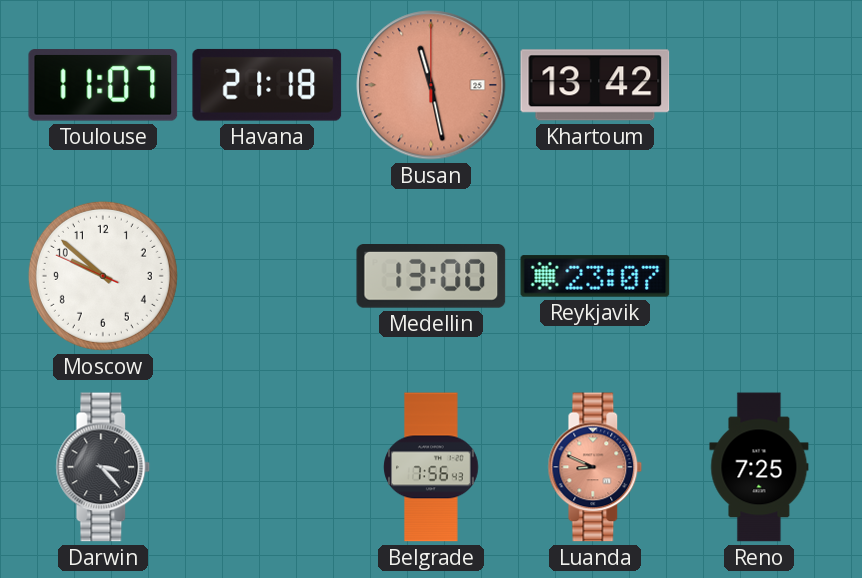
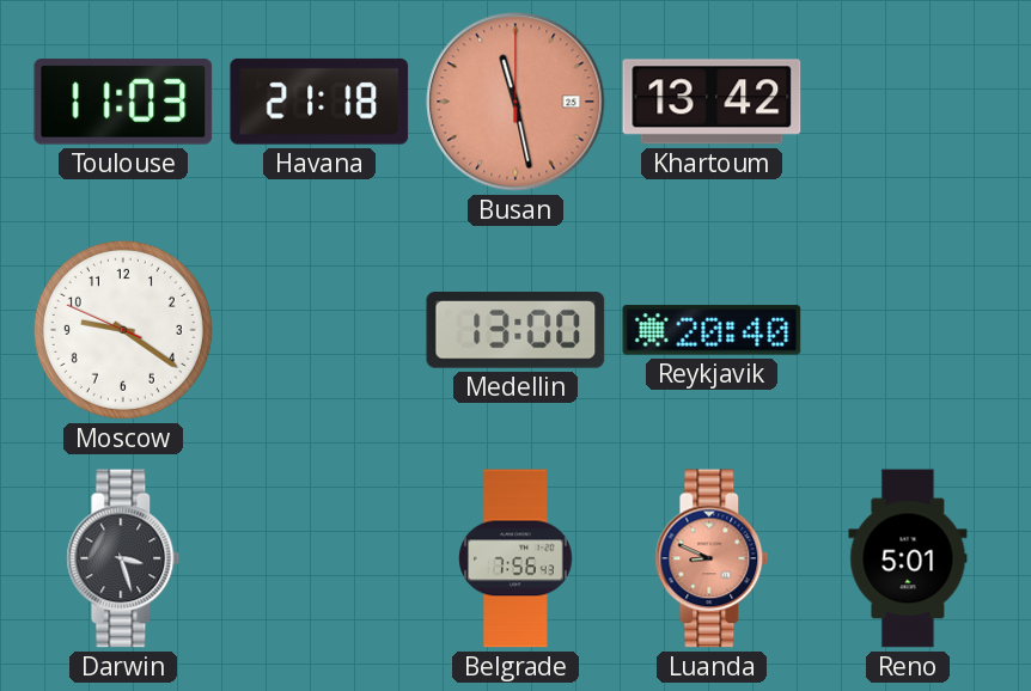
Toulouse: 11:07 -> 11:03
Moscow: 9:51 -> 9:20
Reykjavik: 23:07 -> 20:40
Darwin: 3:23 -> 3:27
Reno: 7:25 -> 5:01
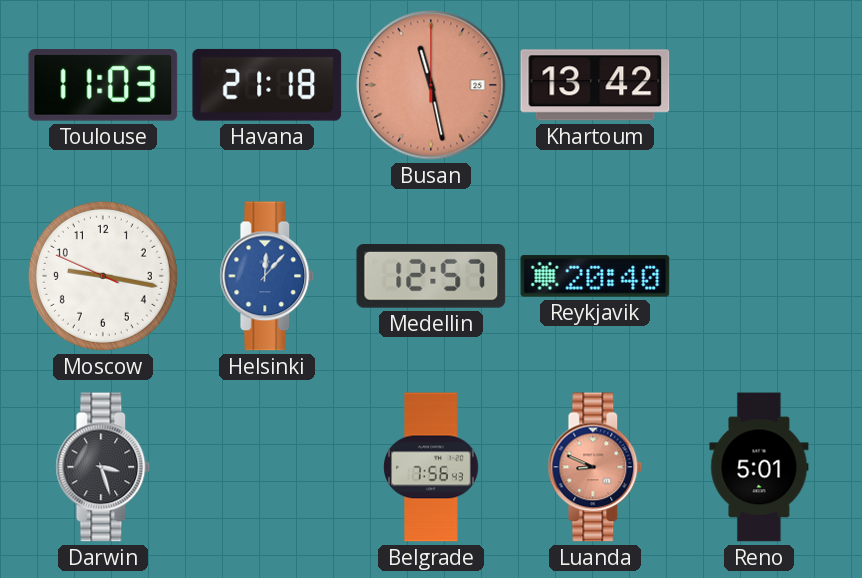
Moscow: 9:20 -> 9:16
Helsinki: none -> 12:07
Medellin: 13:00 -> 12:57
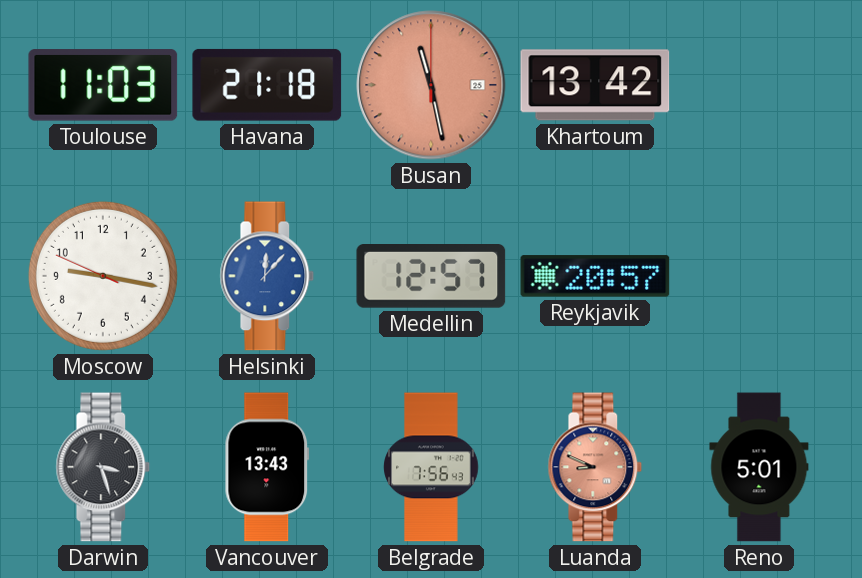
Reykjavik: 20:40 -> 20:57
Vancouver: none -> 13:43
